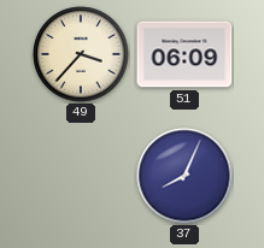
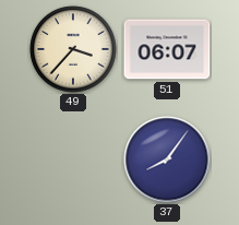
51: 06:09 -> 06:07
37: 8:04 -> 8:06
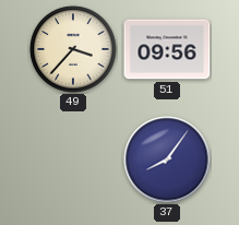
51: 06:07 -> 09:56
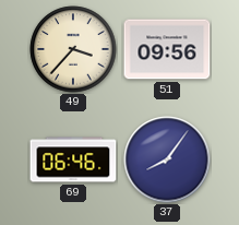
69: none -> 06:46
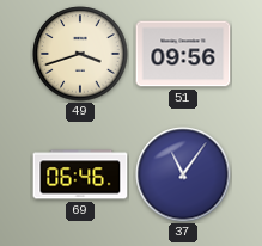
49: 3:37 -> 3:42
37: 8:06 -> 11:06
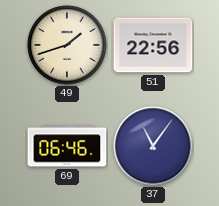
49: 3:42 -> 1:42
51: 09:56 -> 22:56
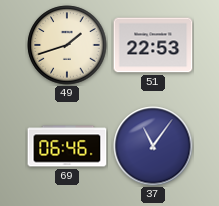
51: 22:56 -> 22:53
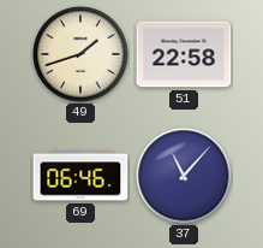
51: 22:53 -> 22:58
37: 11:06 -> 11:07
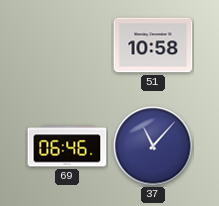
49: 1:42 -> none
51: 22:58 -> 10:58
